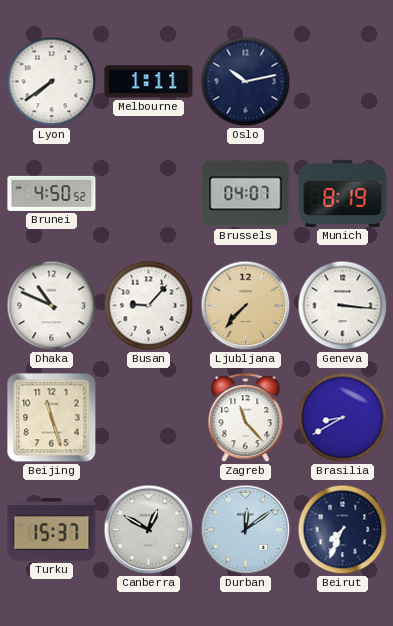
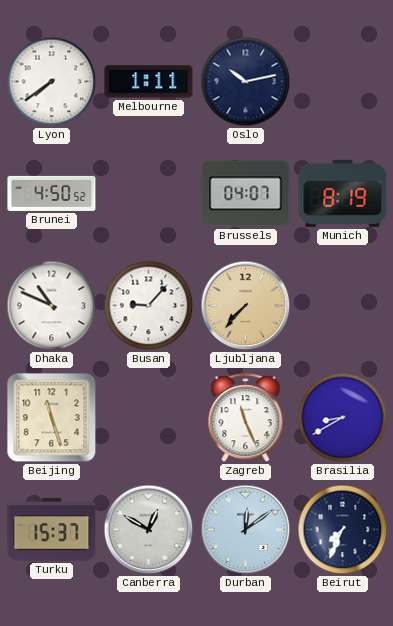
Geneva: 3:16 -> none
Zagreb: 11:23 -> 11:26
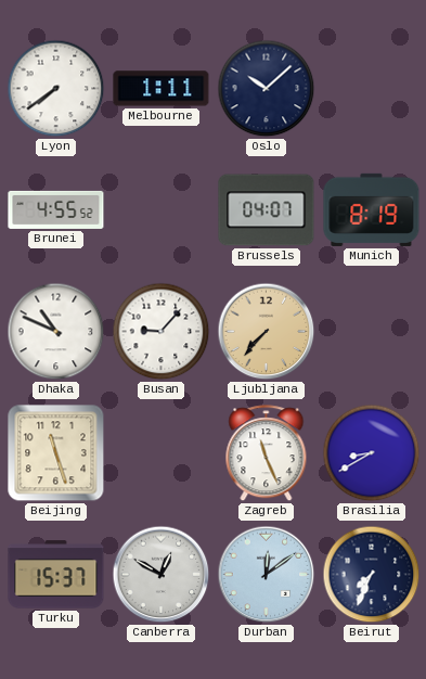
Oslo: 10:13 -> 10:08
Brunei: 4:50 -> 4:55
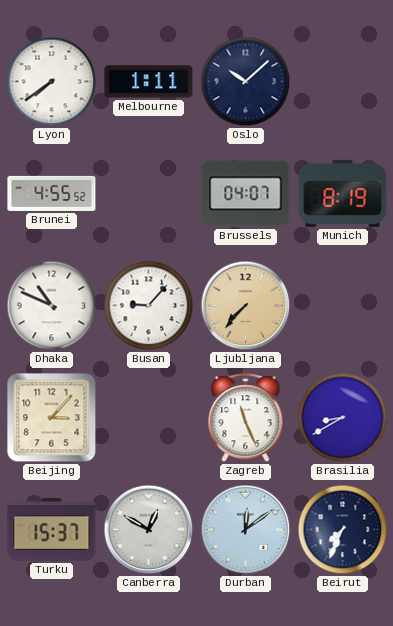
Beijing: 11:27 -> 3:07
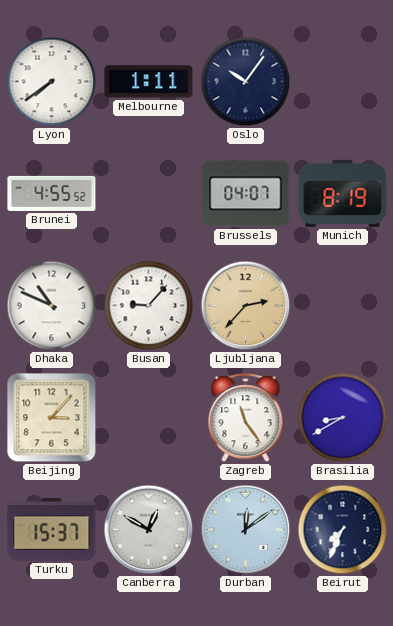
Oslo: 10:08 -> 10:06
Ljubljana: 7:37 -> 2:37
Zagreb: 11:26 -> 11:24
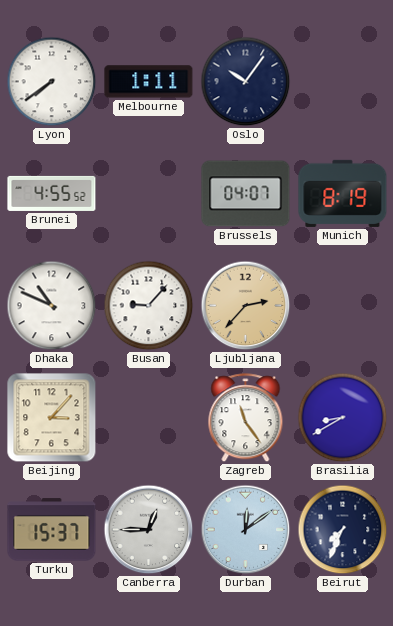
Canberra: 12:50 -> 12:45
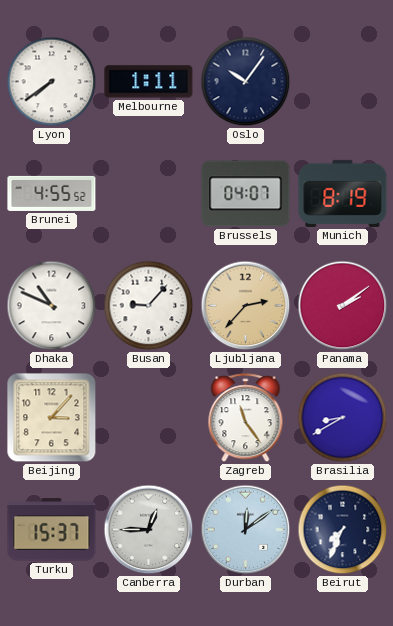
Panama: none -> 2:09
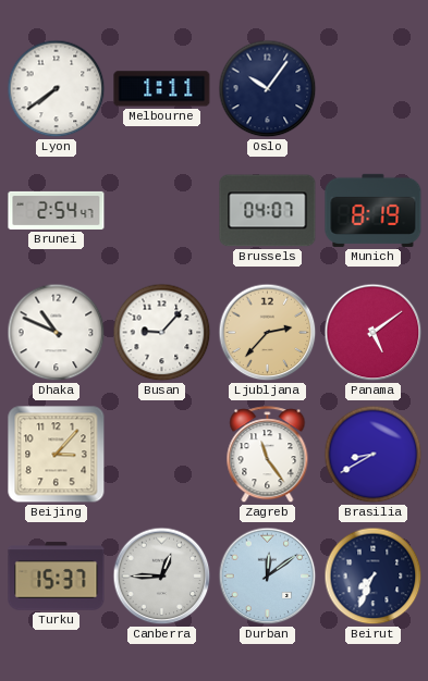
Brunei: 4:55 -> 2:54
Panama: 2:09 -> 5:09
